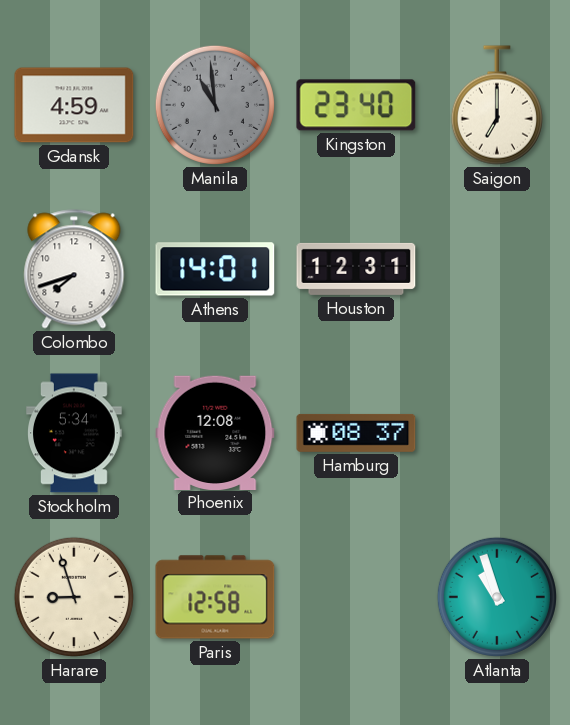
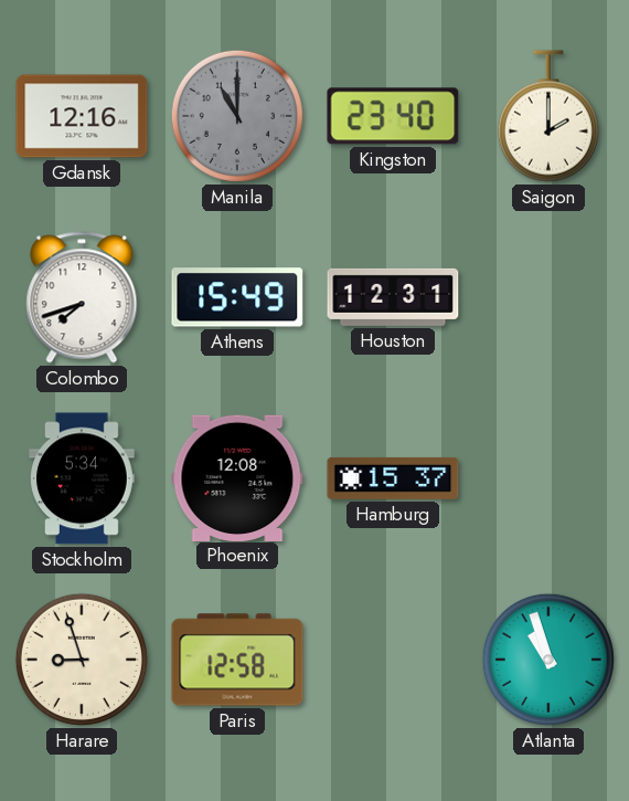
Gdansk: 4:59 -> 12:16
Manila: 10:59 -> 11:00
Saigon: 7:00 -> 2:00
Athens: 14:01 -> 15:49
Hamburg: 08:37 -> 15:37
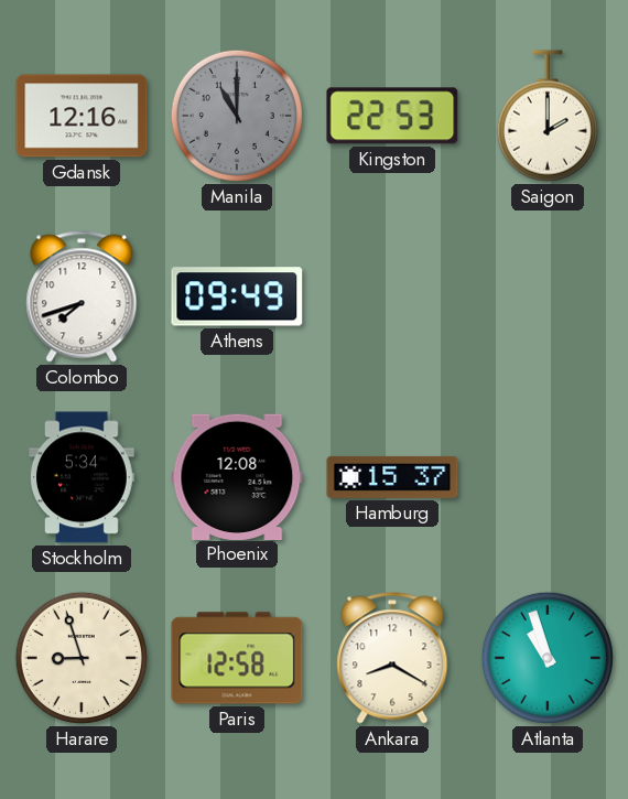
Kingston: 23:40 -> 22:53
Athens: 15:49 -> 09:49
Houston: 12:31 -> none
Ankara: none -> 8:20
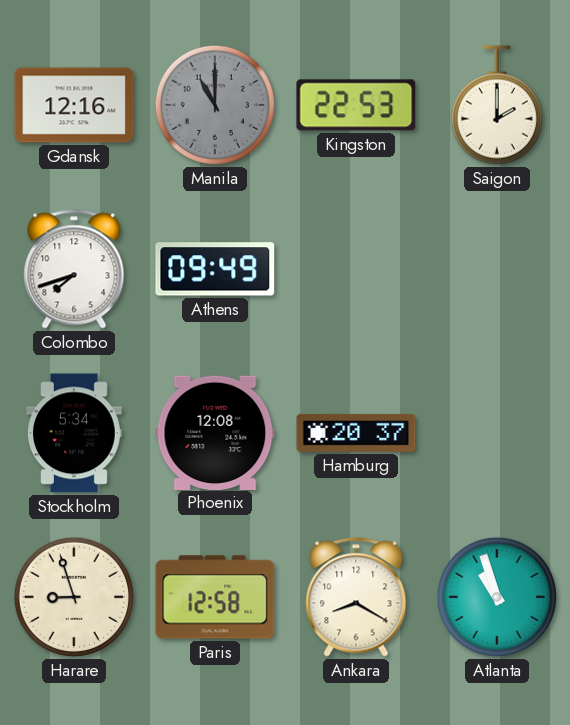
Hamburg: 15:37 -> 20:37
